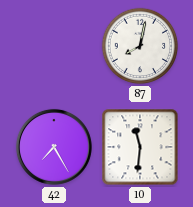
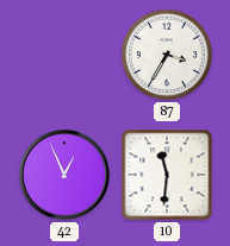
87: 8:02 -> 3:35
42: 7:25 -> 12:56
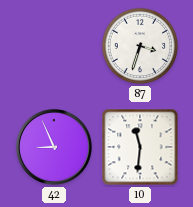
87: 3:35 -> 3:33
42: 12:56 -> 8:56
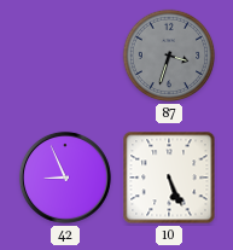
87 dial: white -> grey
10: 11:31 -> 5:26
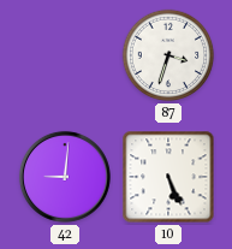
87 dial: grey -> white
42: 8:56 -> 9:01
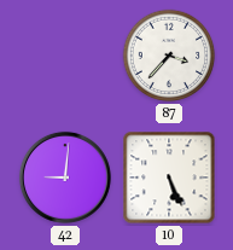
87: 3:33 -> 3:37
